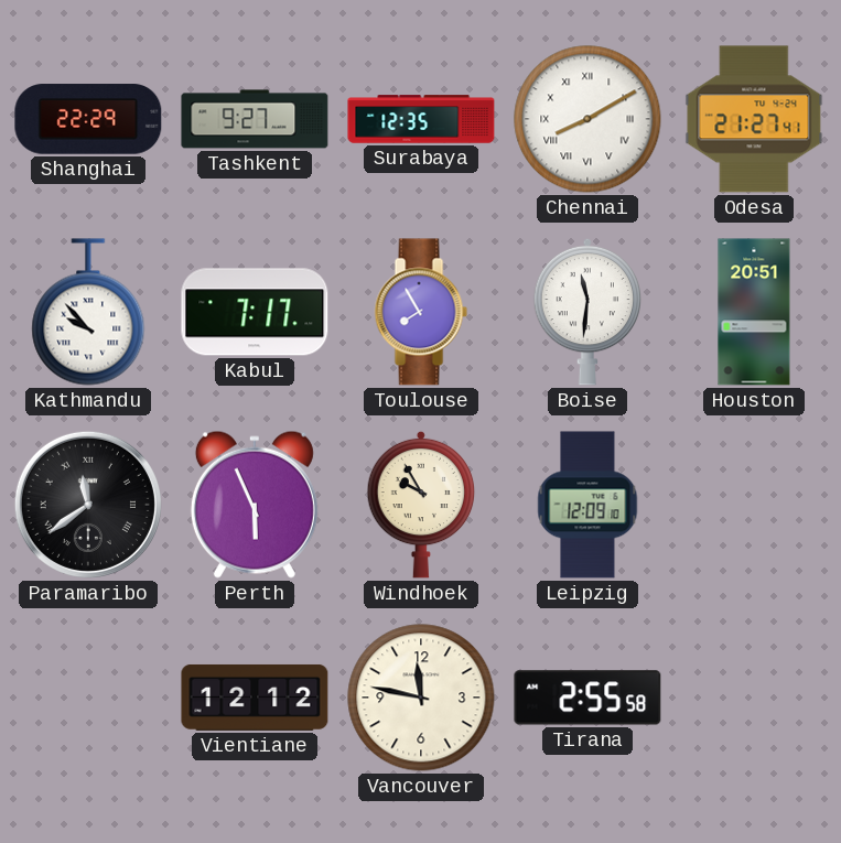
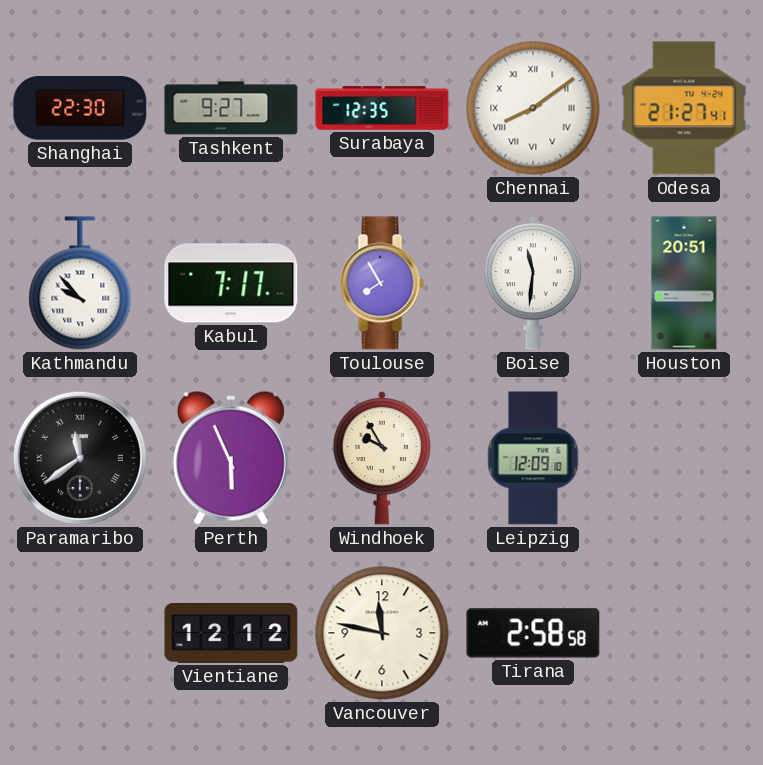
Shanghai: 22:29 -> 22:30
Chennai: 8:10 -> 8:09
Tirana: 2:55 -> 2:58
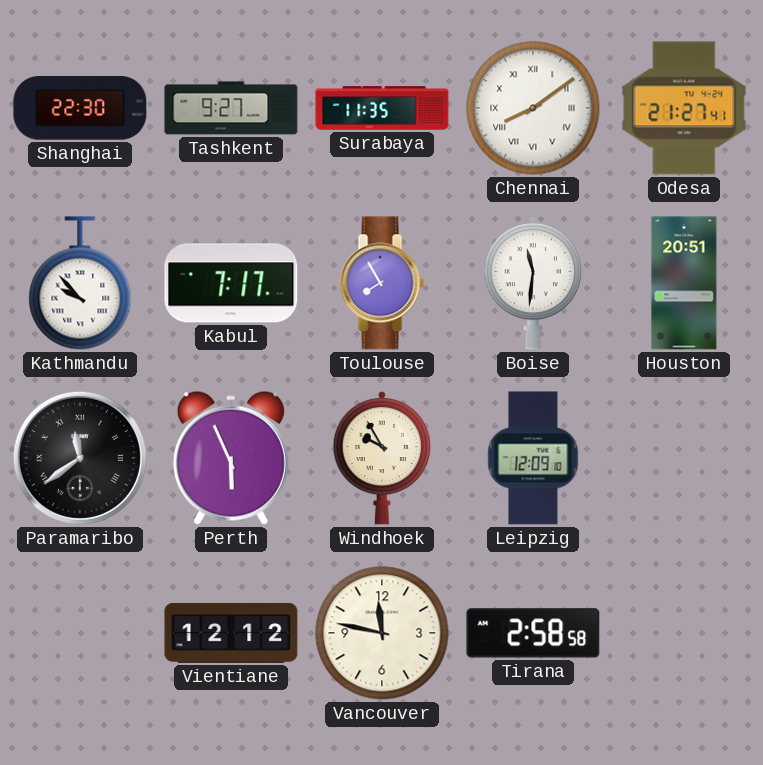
Surabaya: 12:35 -> 11:35
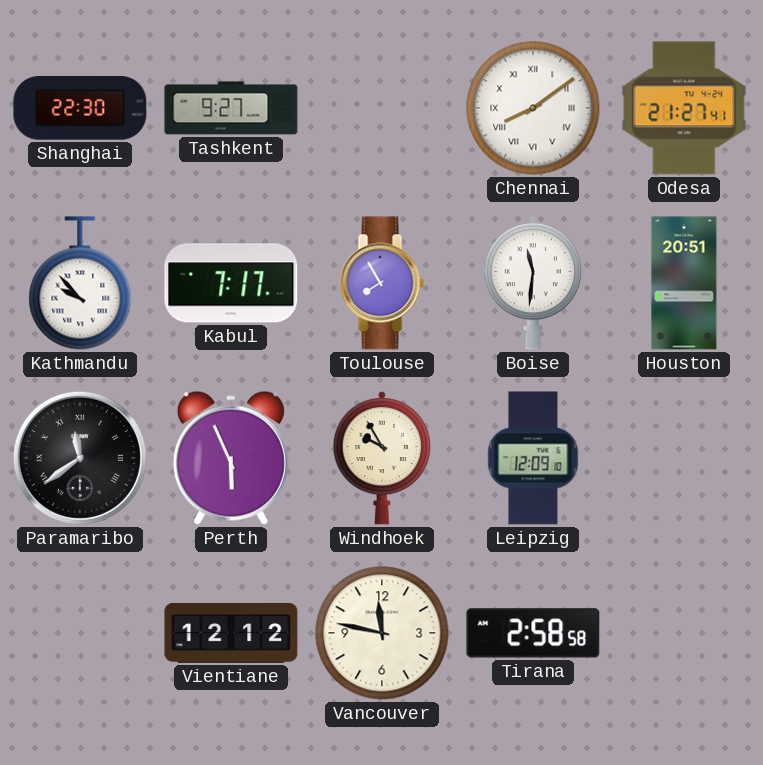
Surabaya: 11:35 -> none
